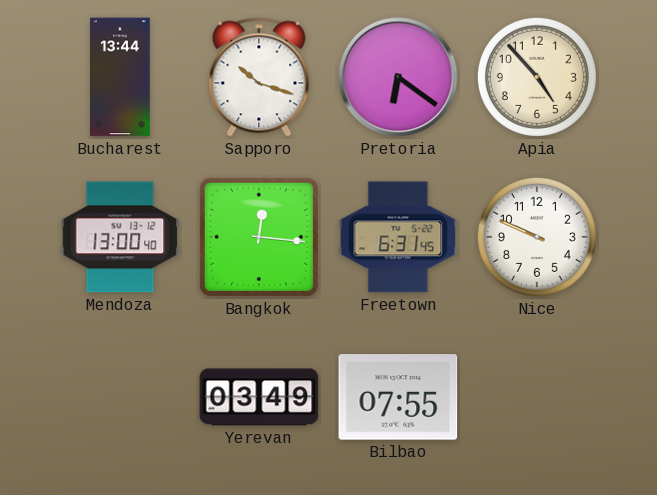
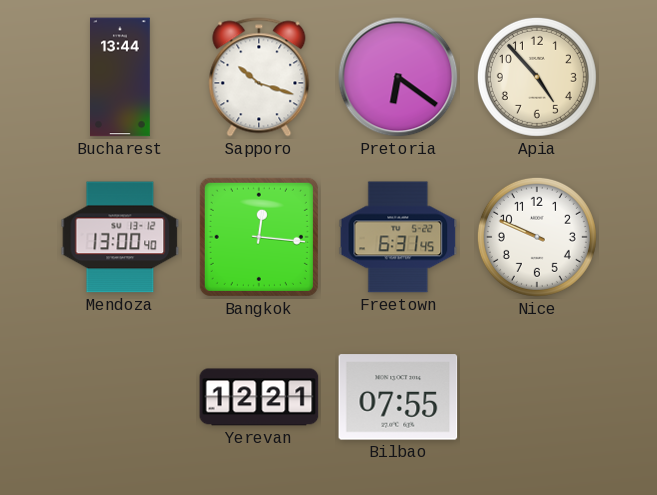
Yerevan: 03:49 -> 12:21
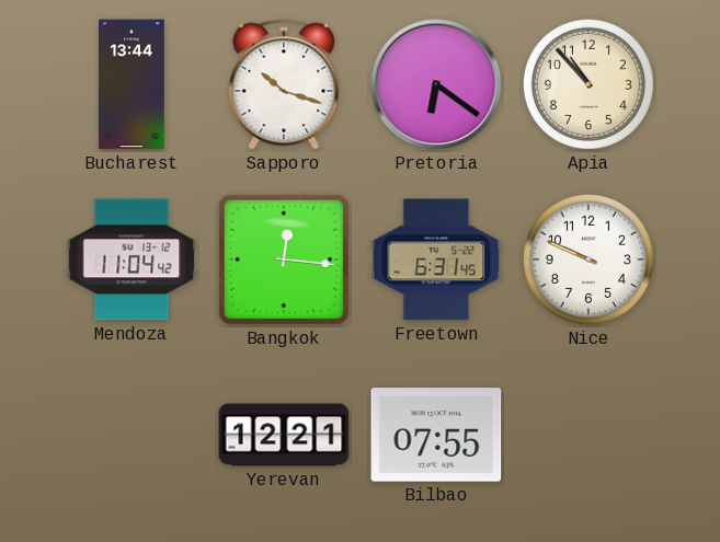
Apia: 4:53 -> 10:53
Mendoza: 13:00 -> 11:04
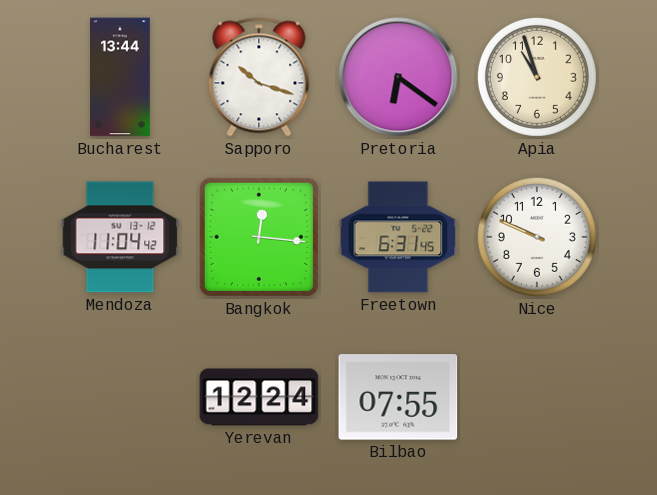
Apia: 10:53 -> 10:57
Yerevan: 12:21 -> 12:24
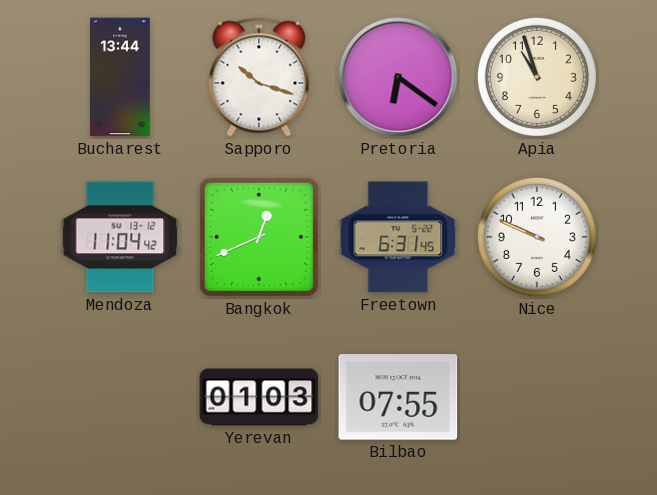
Bangkok: 12:16 -> 12:41
Yerevan: 12:24 -> 01:03
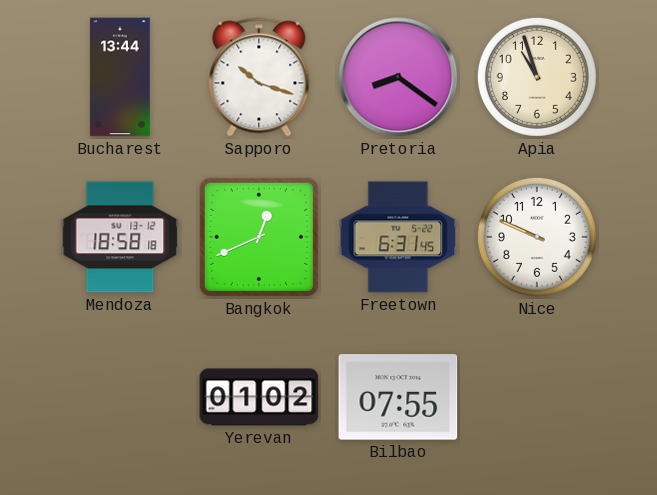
Pretoria: 6:21 -> 8:21
Mendoza: 11:04 -> 18:58
Yerevan: 01:03 -> 01:02
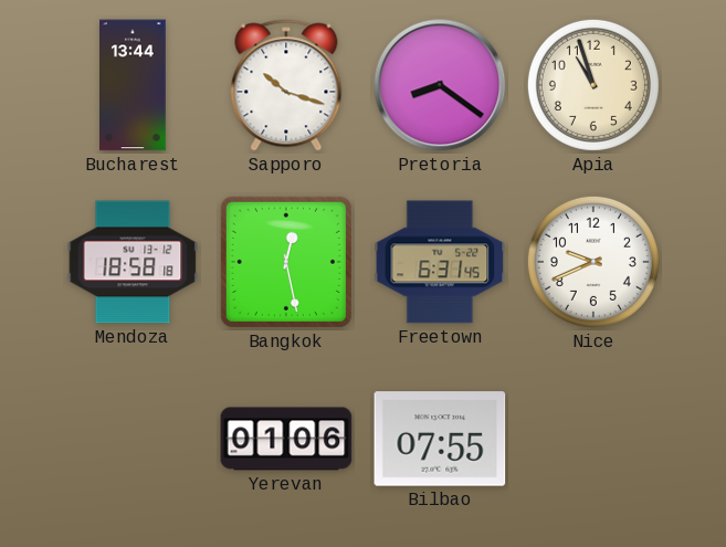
Bangkok: 12:41 -> 12:28
Nice: 9:49 -> 9:41
Yerevan: 01:02 -> 01:06
